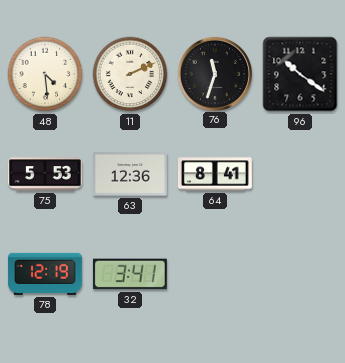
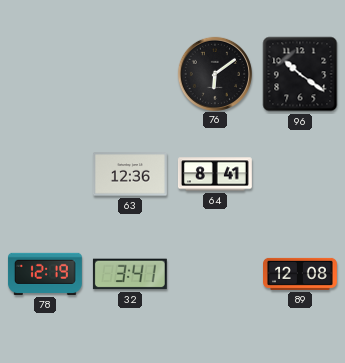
48: 4:29 -> none
11: 2:11 -> none
76: 11:33 -> 6:09
75: 5:53 -> none
89: none -> 12:08
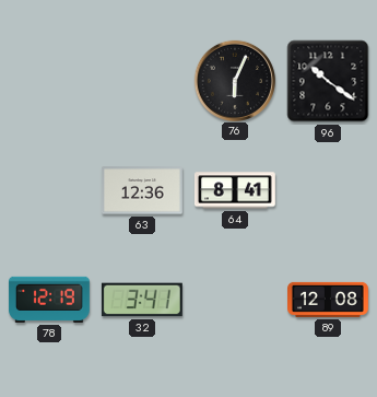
76: 6:09 -> 6:04
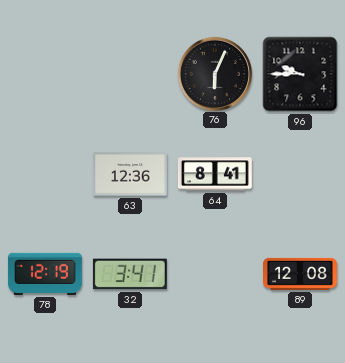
96: 10:21 -> 9:45
